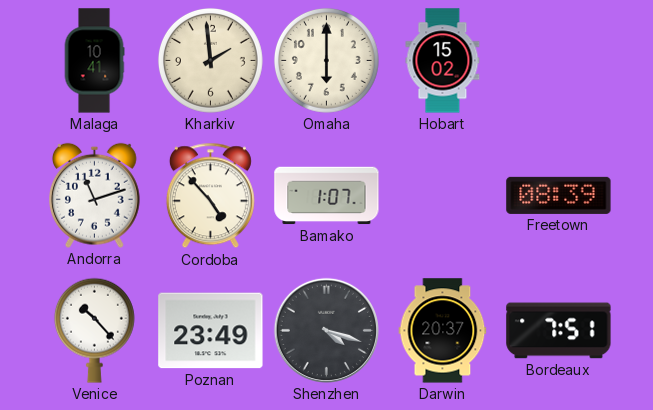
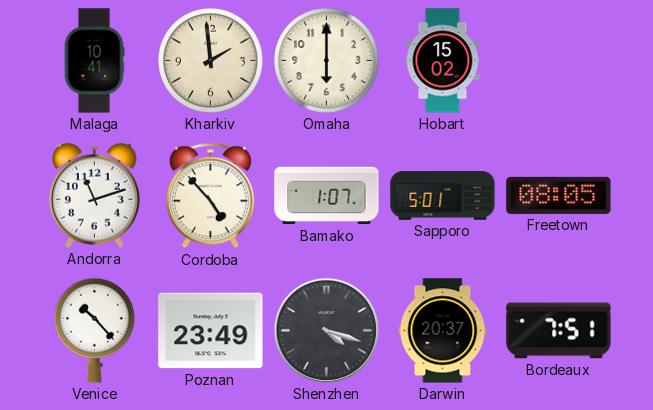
Sapporo: none -> 5:01
Freetown: 08:39 -> 08:05
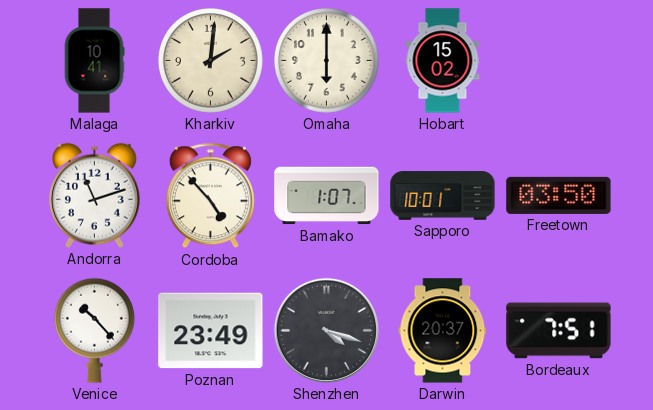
Kharkiv: 1:59 -> 2:01
Sapporo: 5:01 -> 10:01
Freetown: 08:05 -> 03:50
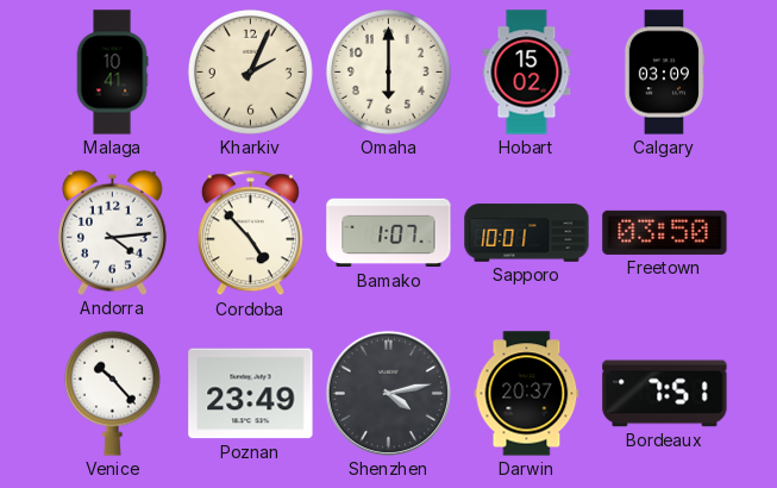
Kharkiv: 2:01 -> 2:04
Calgary: none -> 03:09
Andorra: 11:12 -> 4:14
Shenzhen: 4:18 -> 4:13
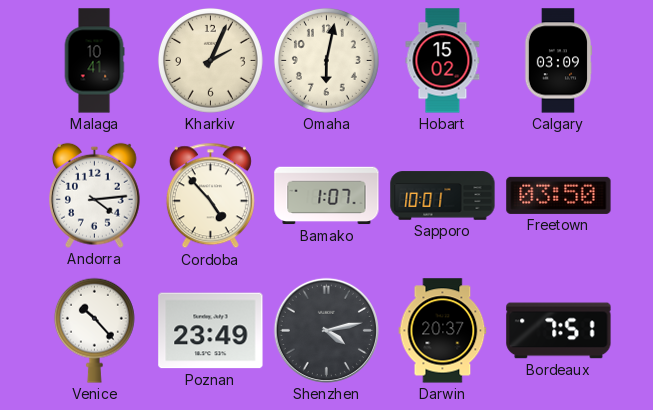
Omaha: 6:00 -> 6:02
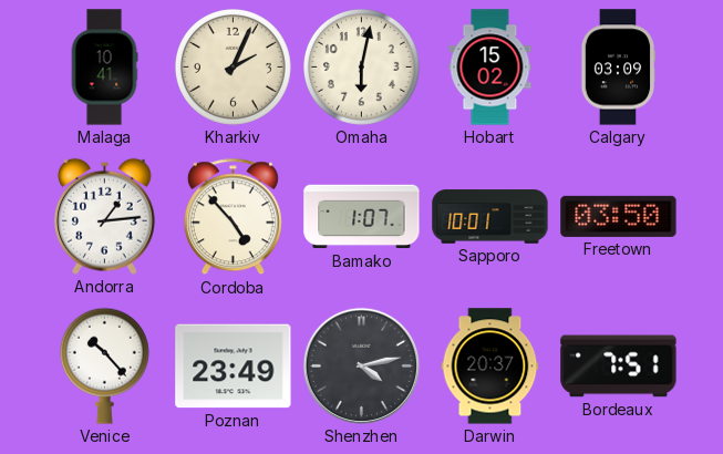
Andorra: 4:14 -> 1:14
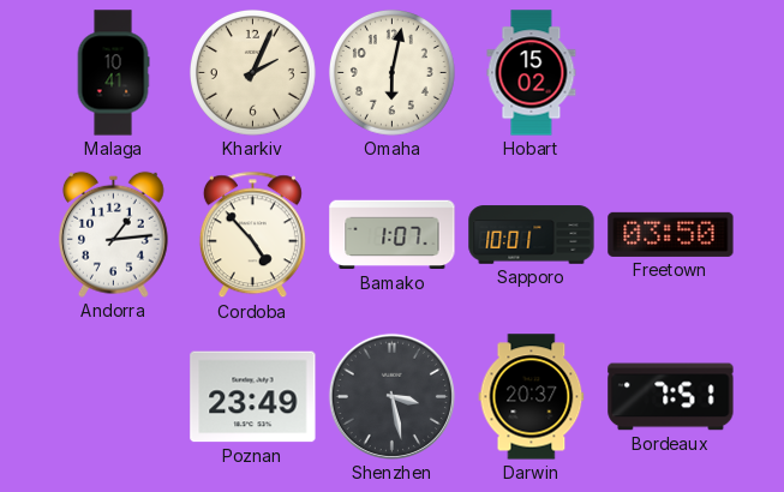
Calgary: 03:09 -> none
Venice: 10:23 -> none
Shenzhen: 4:13 -> 3:28
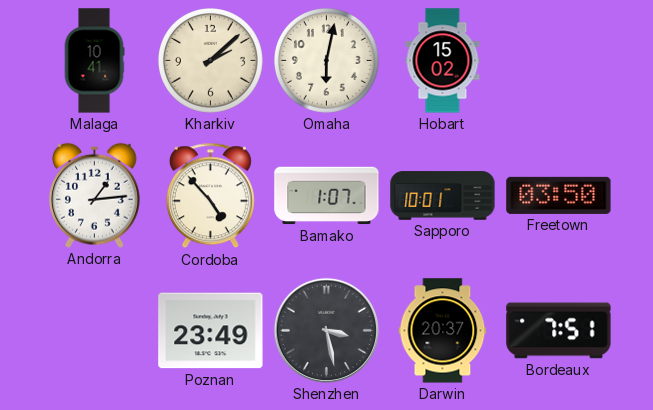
Kharkiv: 2:04 -> 2:08
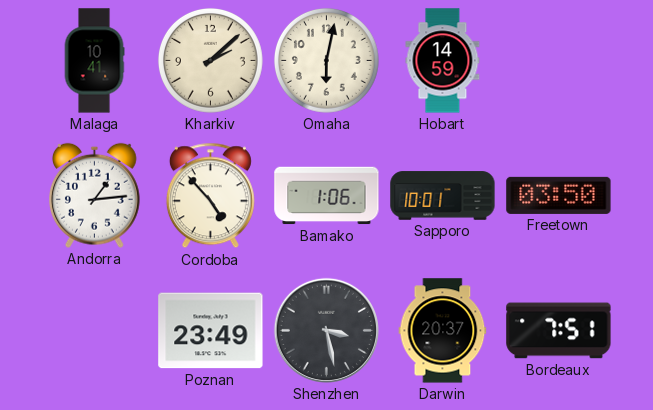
Hobart: 15:02 -> 14:59
Bamako: 1:07 -> 1:06
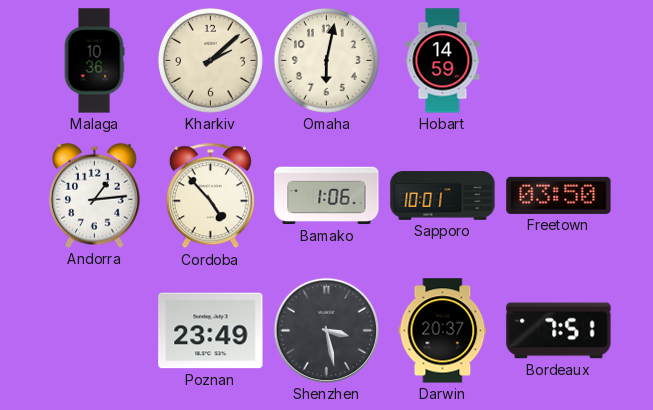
Malaga: 10:41 -> 10:36
